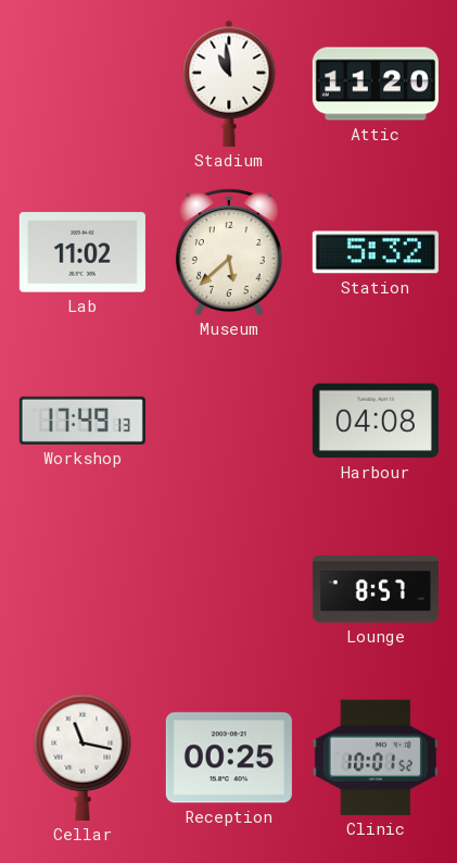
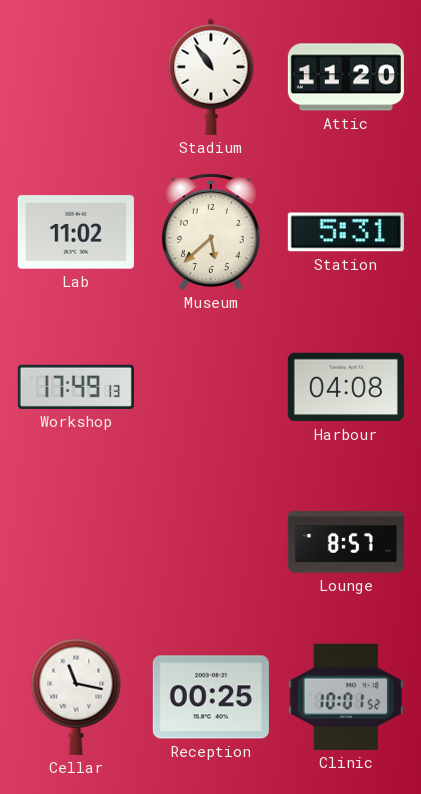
Stadium: 10:59 -> 10:54
Station: 5:32 -> 5:31
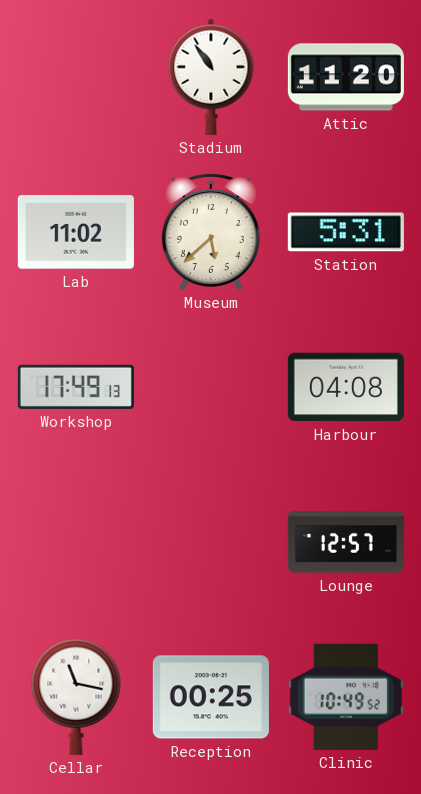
Lounge: 8:57 -> 12:57
Clinic: 10:01 -> 10:49
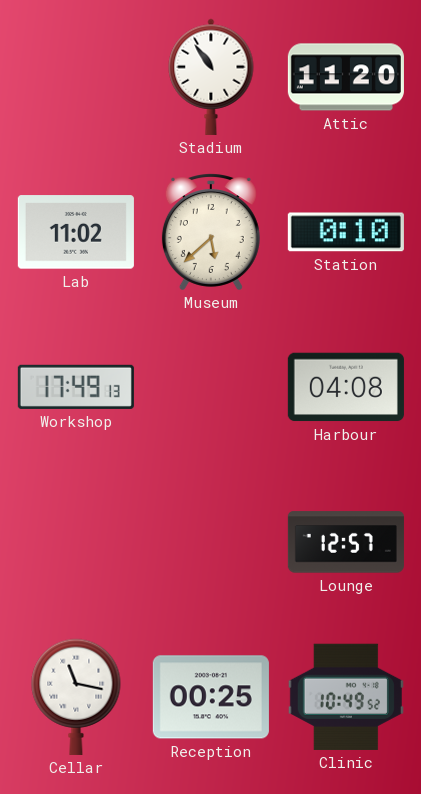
Station: 5:31 -> 0:10
